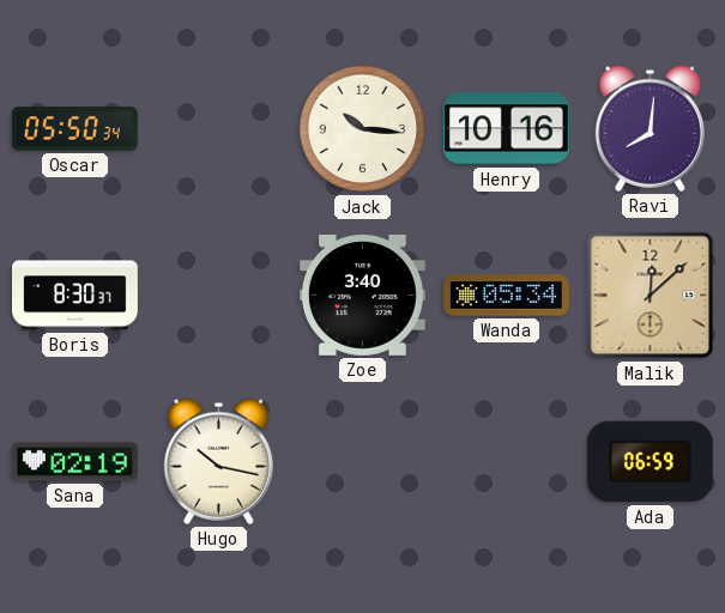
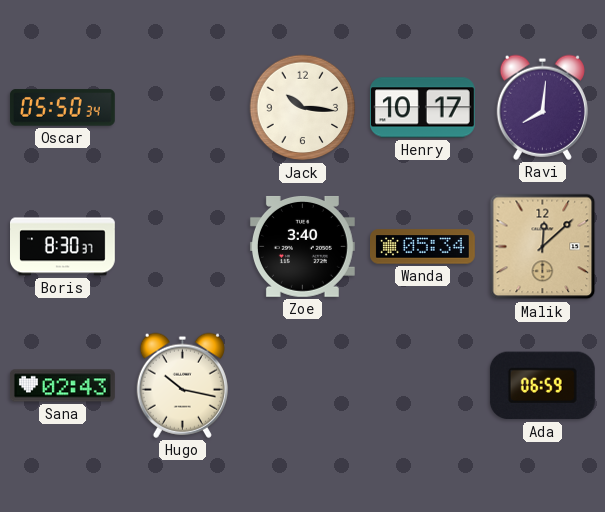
Henry: 10:16 -> 10:17
Sana: 02:19 -> 02:43
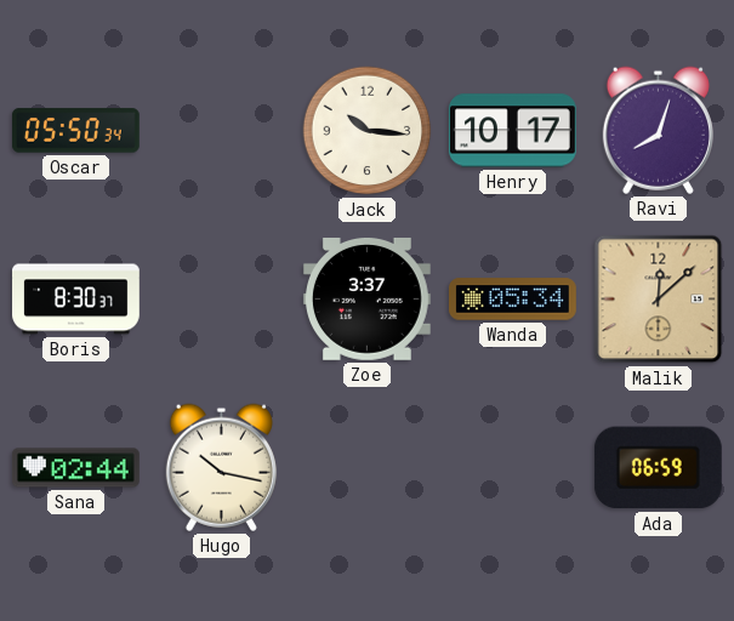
Ravi: 8:01 -> 8:03
Zoe: 3:40 -> 3:37
Sana: 02:43 -> 02:44
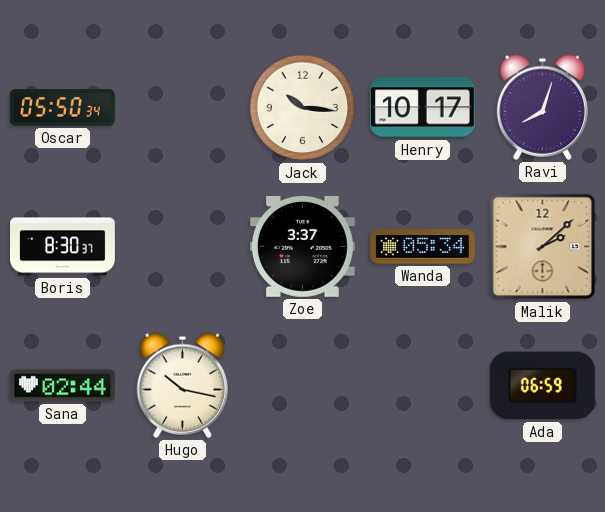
Malik: 12:08 -> 2:08
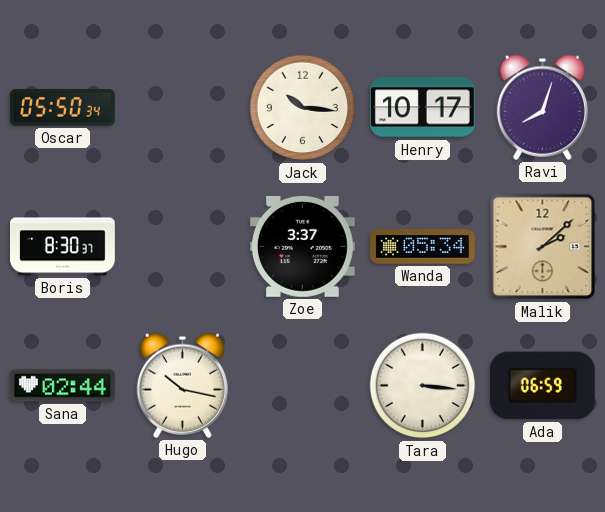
Tara: none -> 3:16
